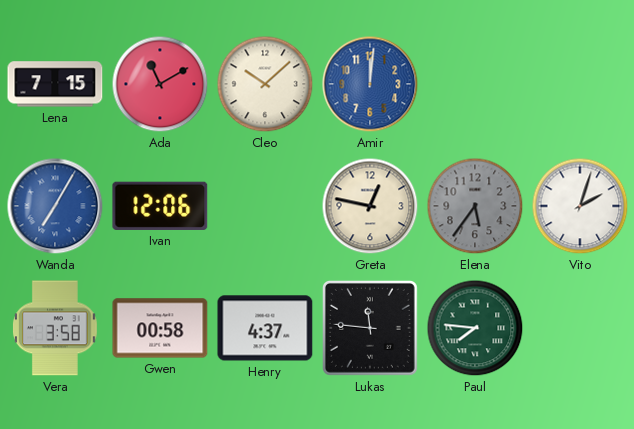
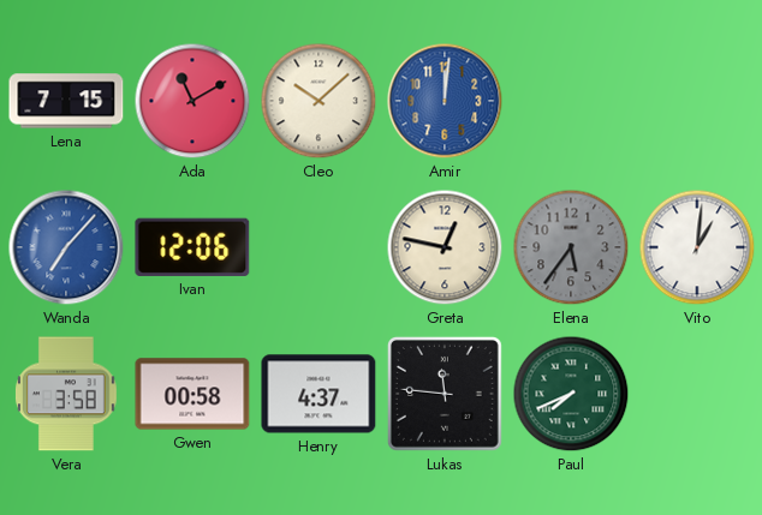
Wanda: 7:05 -> 7:07
Vito: 2:03 -> 1:01
Paul: 7:46 -> 7:41
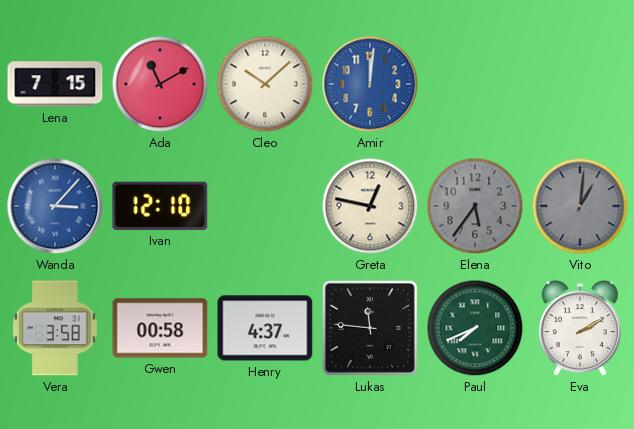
Wanda: 7:07 -> 3:07
Ivan: 12:06 -> 12:10
Vito dial: white -> grey
Eva: none -> 2:10
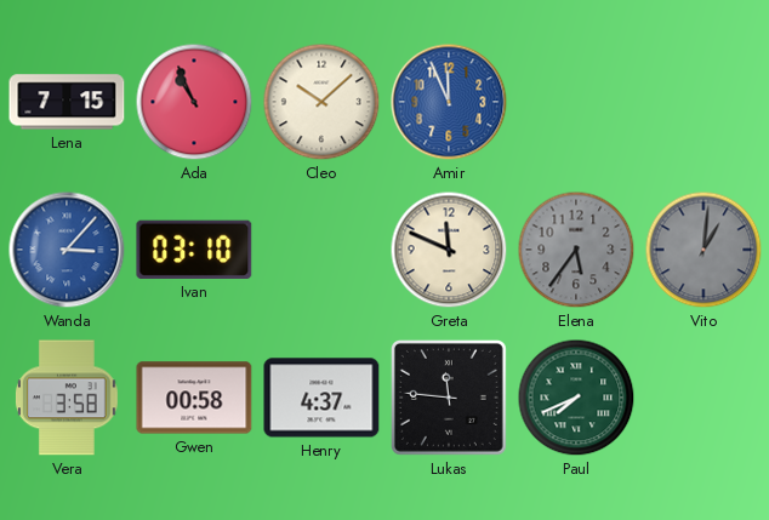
Ada: 11:10 -> 10:56
Amir: 12:01 -> 11:56
Ivan: 12:10 -> 03:10
Greta: 12:47 -> 11:49
Eva: 2:10 -> none
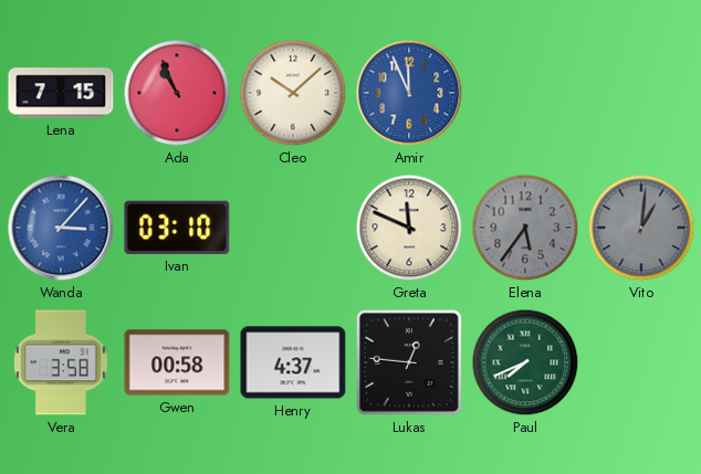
Lukas: 11:46 -> 12:46
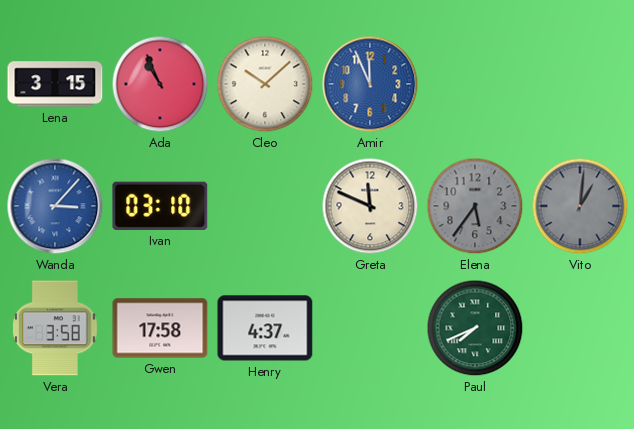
Lena: 7:15 -> 3:15
Gwen: 00:58 -> 17:58
Lukas: 12:46 -> none
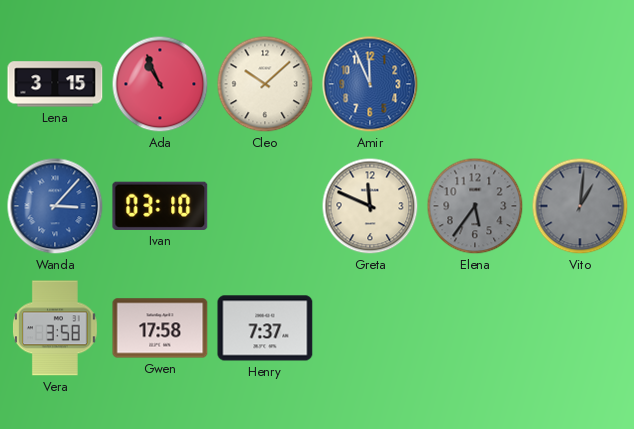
Henry: 4:37 -> 7:37
Paul: 7:41 -> none
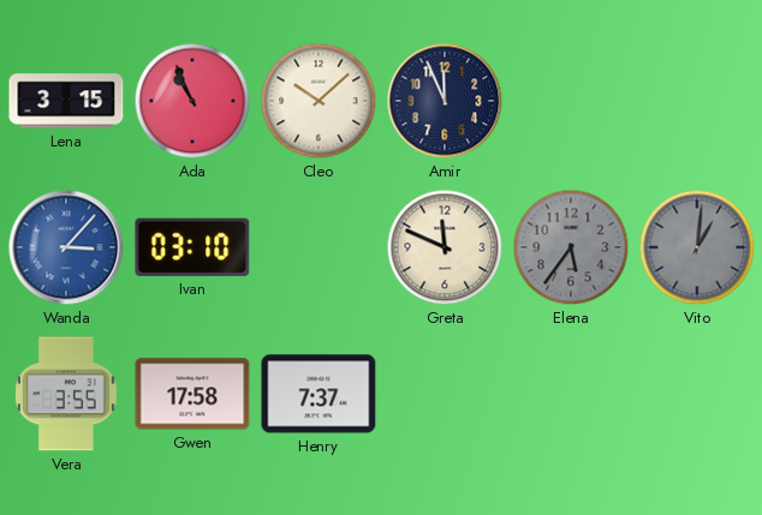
Amir dial: blue -> navy
Vera: 3:58 -> 3:55
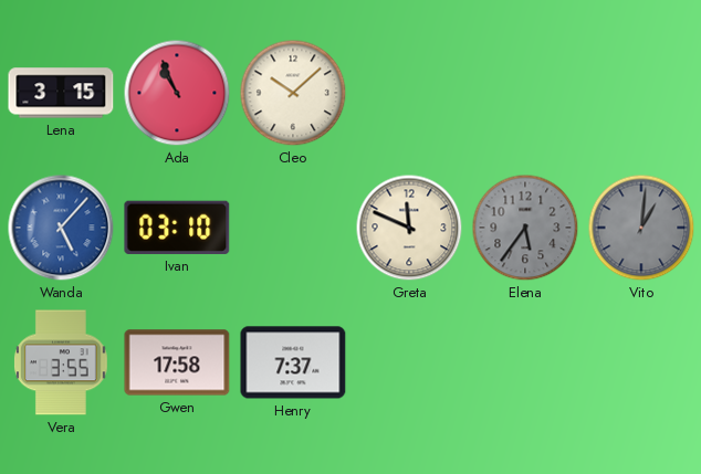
Amir: 11:56 -> none
Wanda: 3:07 -> 5:07
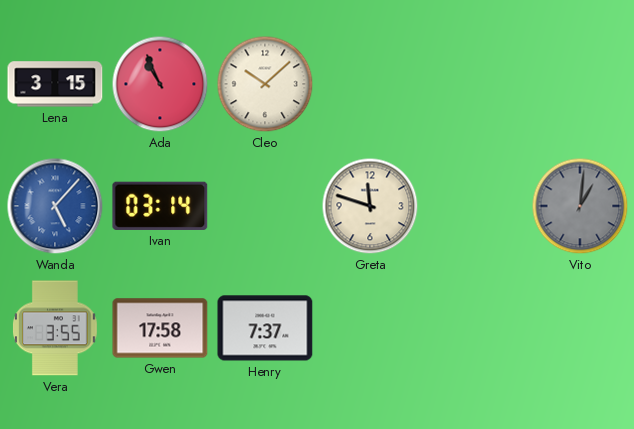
Ivan: 03:10 -> 03:14
Greta: 11:49 -> 11:48
Elena: 5:36 -> none
